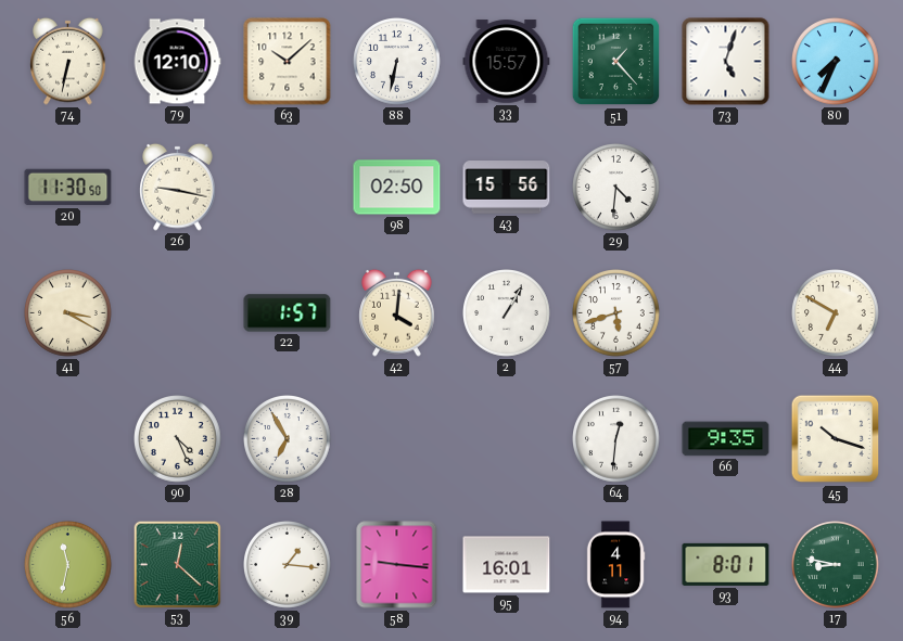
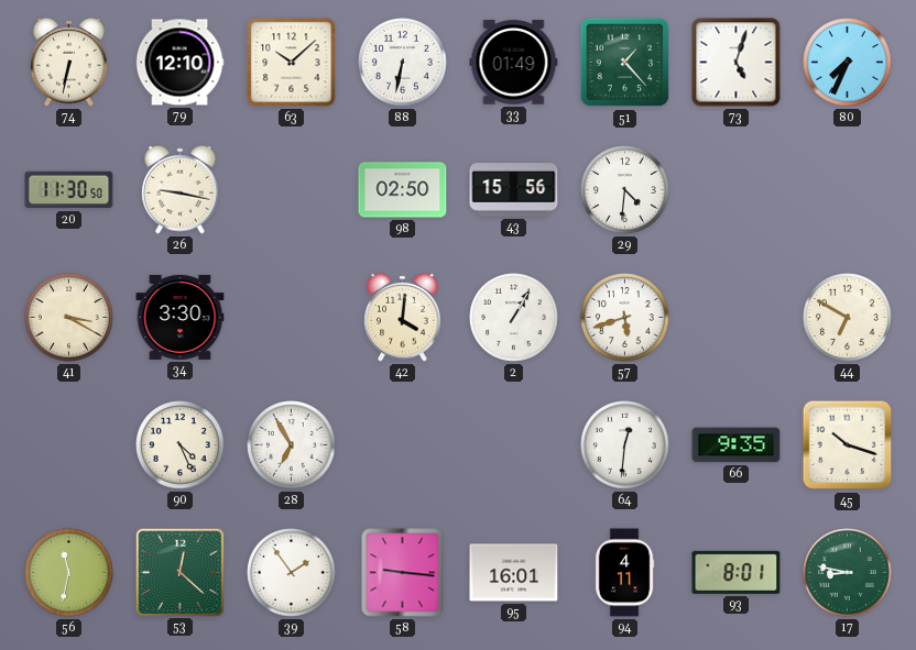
33: 15:57 -> 01:49
34: none -> 3:30
22: 1:57 -> none
39: 1:16 -> 1:54
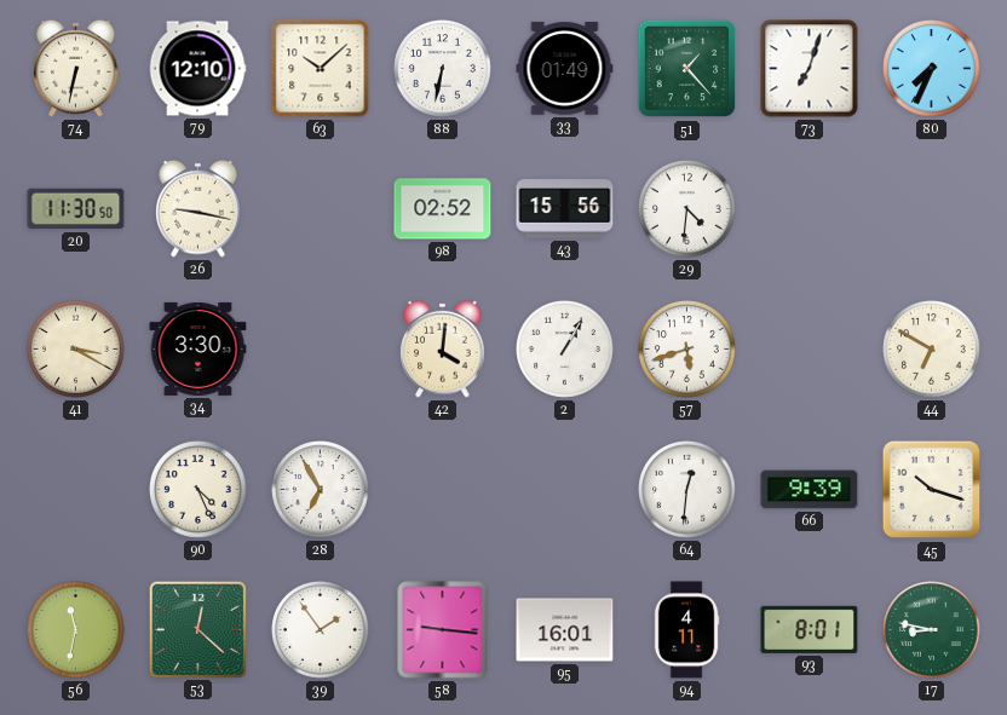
73: 5:03 -> 7:03
98: 02:50 -> 02:52
66: 9:35 -> 9:39
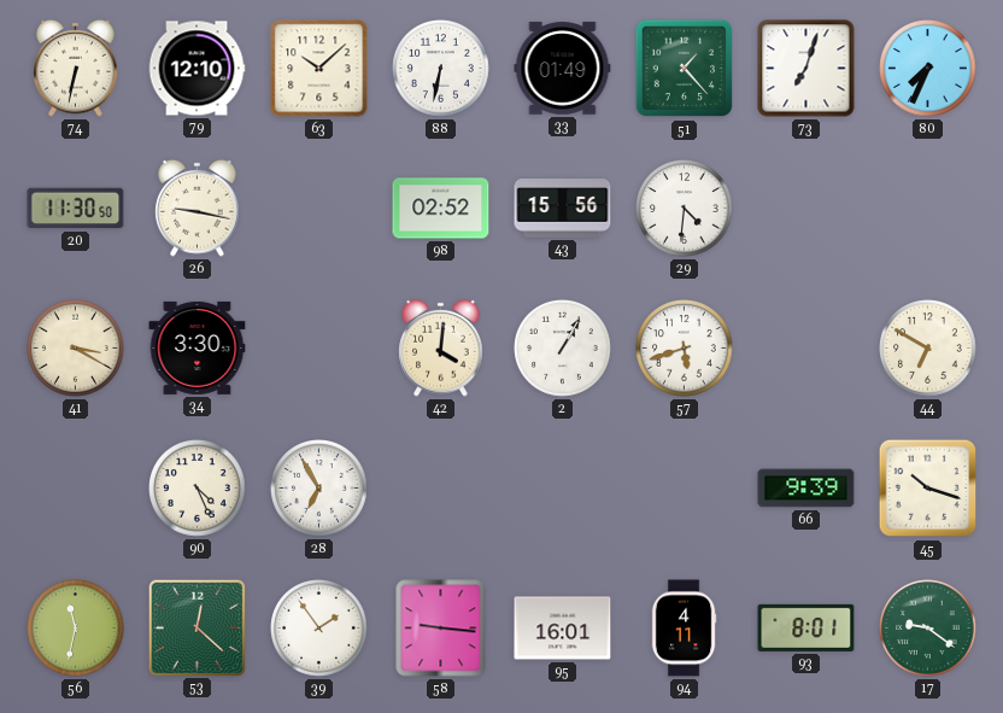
64: 12:31 -> none
17: 8:47 -> 9:21
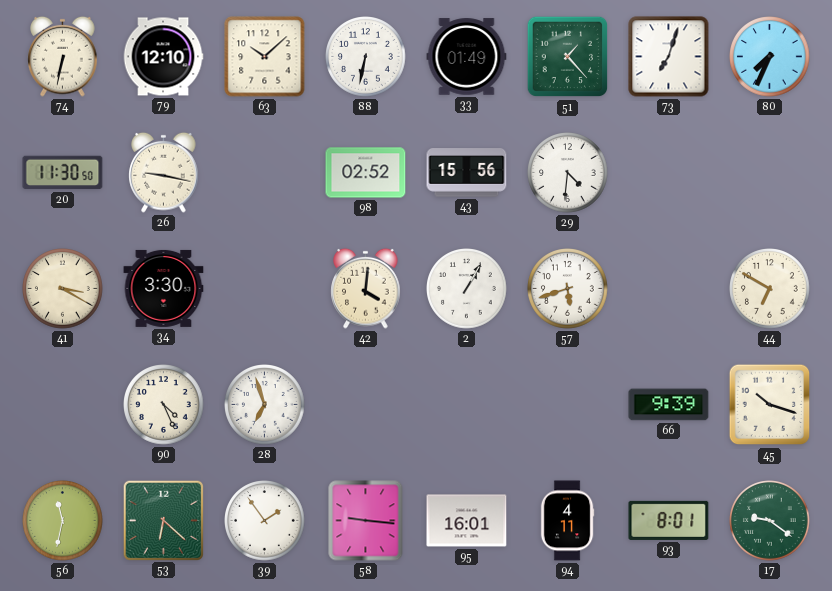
28: 6:55 -> 6:57
53: 12:22 -> 6:22
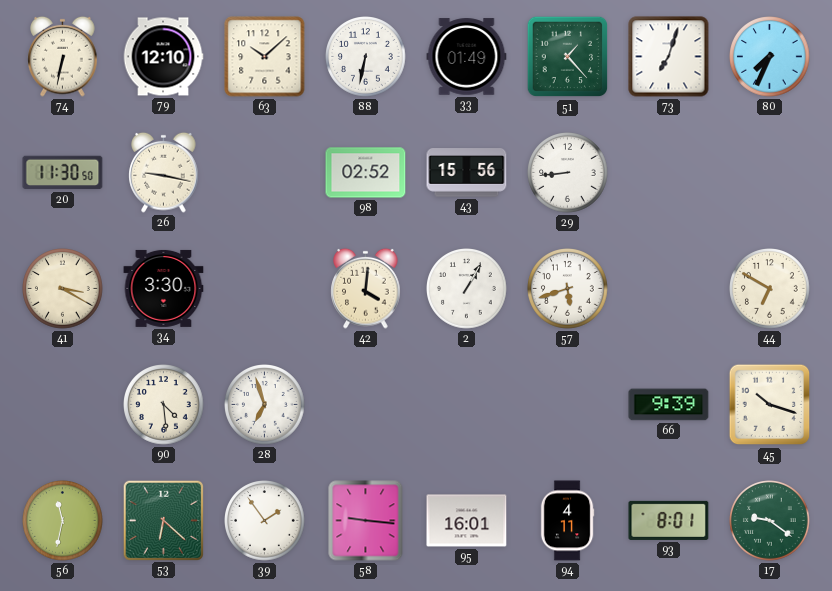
29: 4:31 -> 8:44
90: 4:26 -> 4:29
